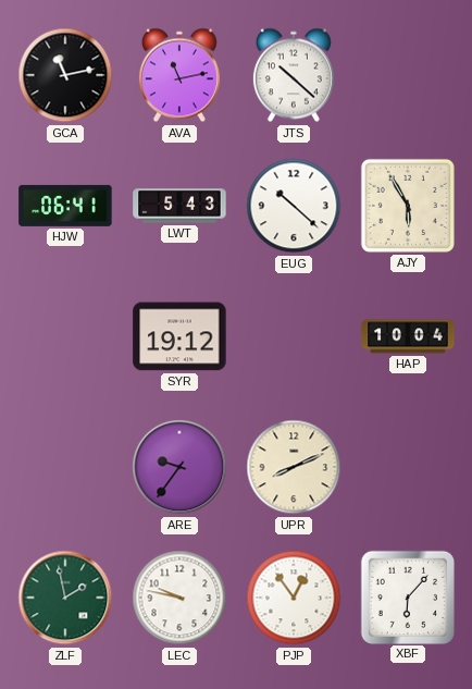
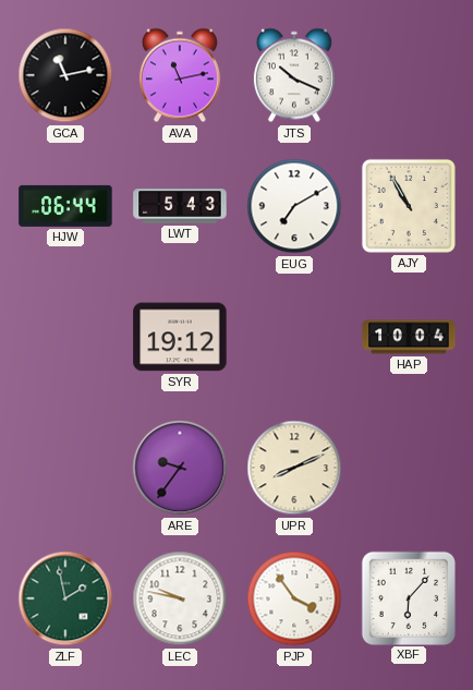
JTS: 10:22 -> 10:19
HJW: 06:41 -> 06:44
EUG: 10:22 -> 7:10
AJY: 5:55 -> 10:55
PJP: 12:54 -> 3:54
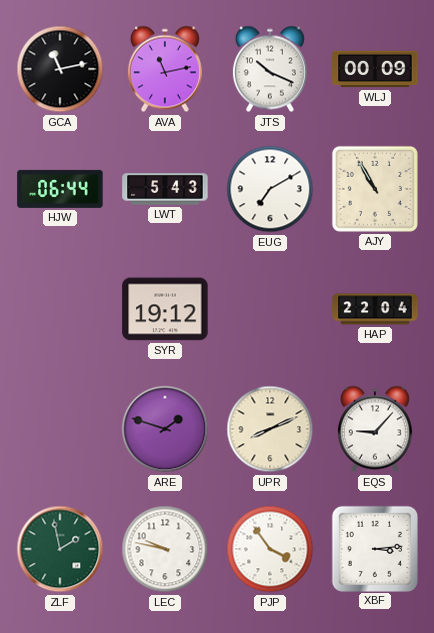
WLJ: none -> 00:09
HAP: 10:04 -> 22:04
ARE: 9:36 -> 1:48
EQS: none -> 9:07
XBF: 6:07 -> 3:14
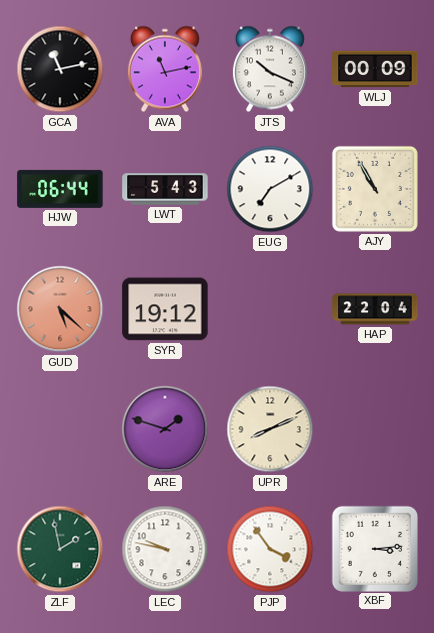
GUD: none -> 5:22
EQS: 9:07 -> none
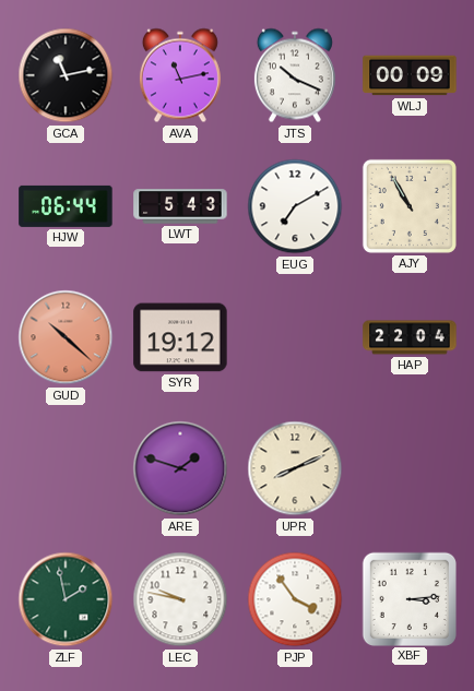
GUD: 5:22 -> 10:22
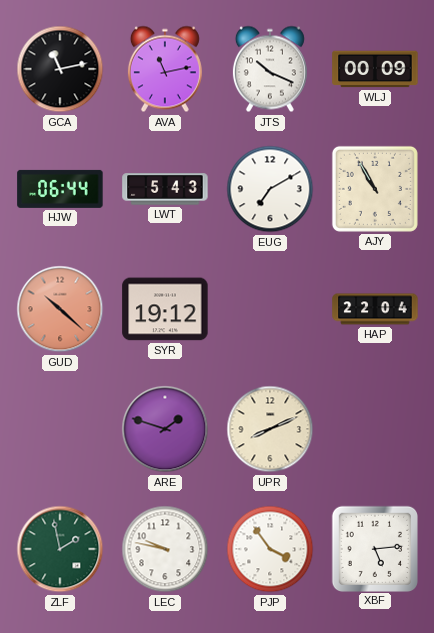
XBF: 3:14 -> 5:14
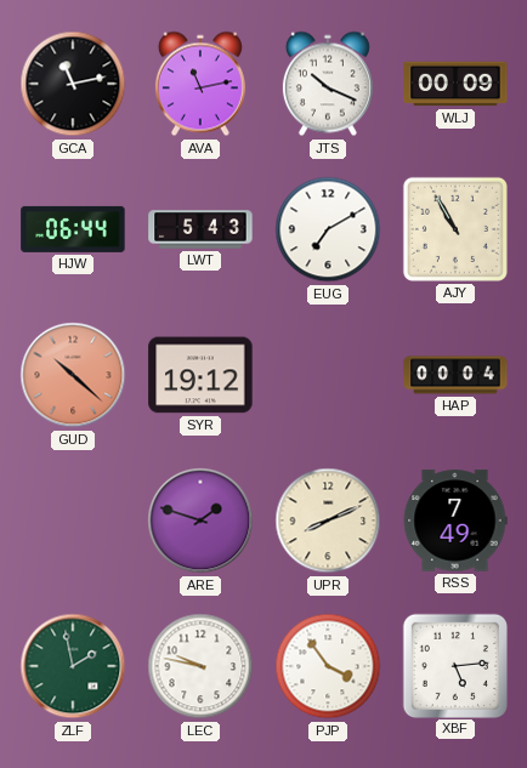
HAP: 22:04 -> 00:04
RSS: none -> 7:49
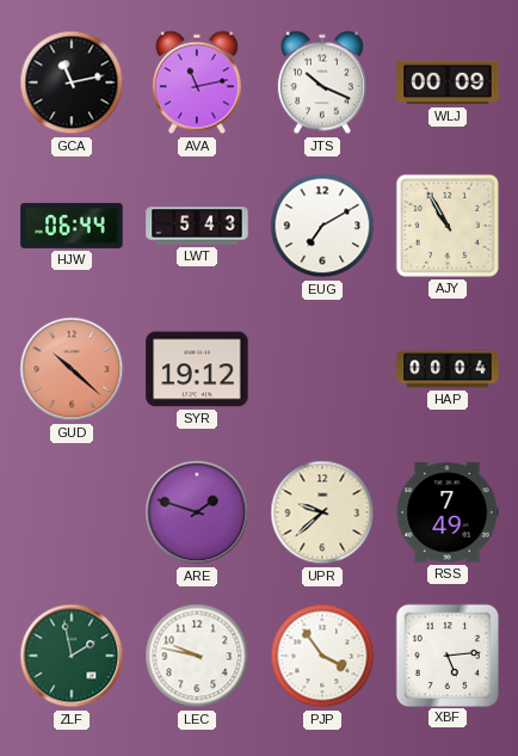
UPR: 8:11 -> 9:38
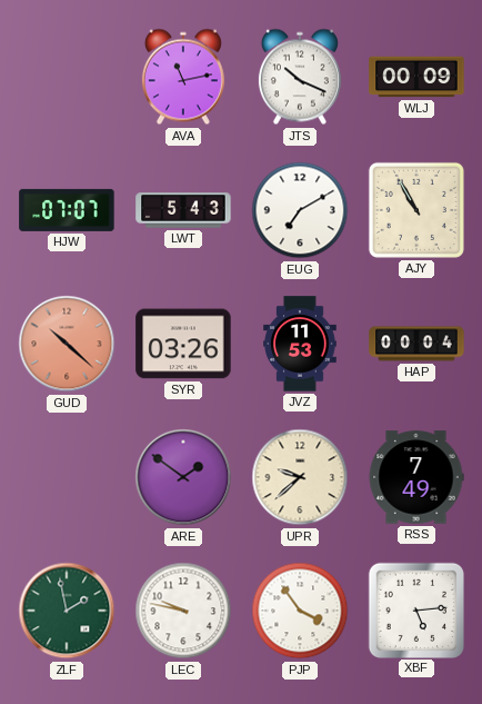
GCA: 11:13 -> none
HJW: 06:44 -> 07:07
SYR: 19:12 -> 03:26
JVZ: none -> 11:53
ARE: 1:48 -> 1:51
